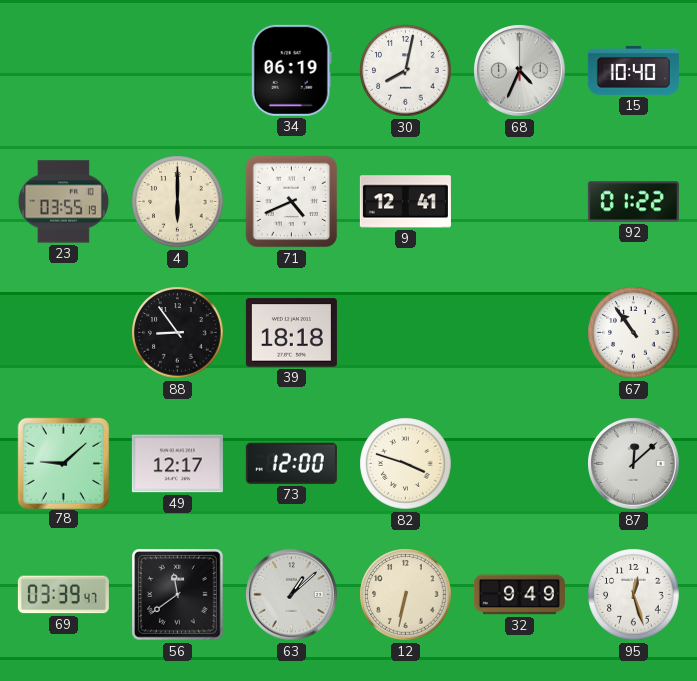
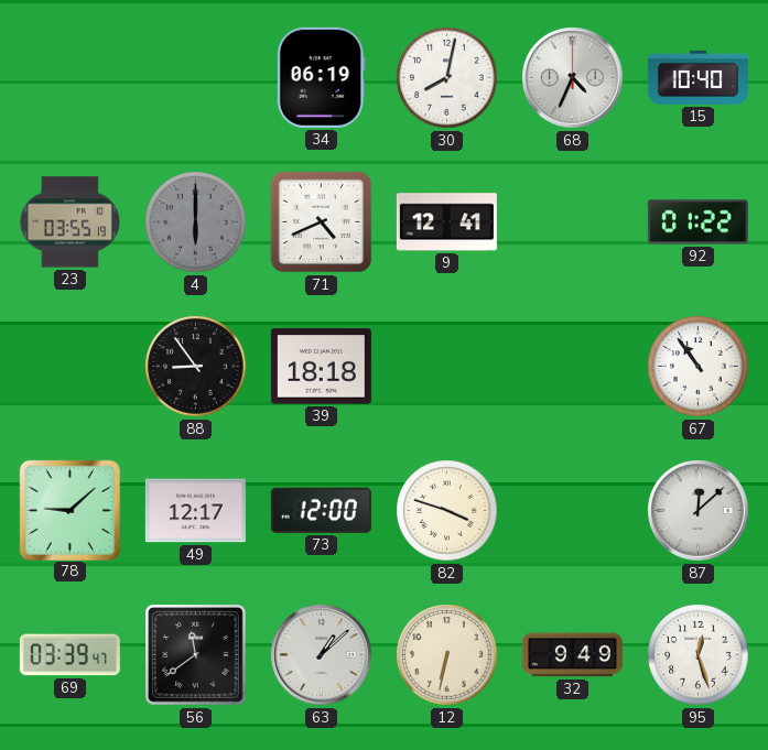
4 dial: cream -> grey
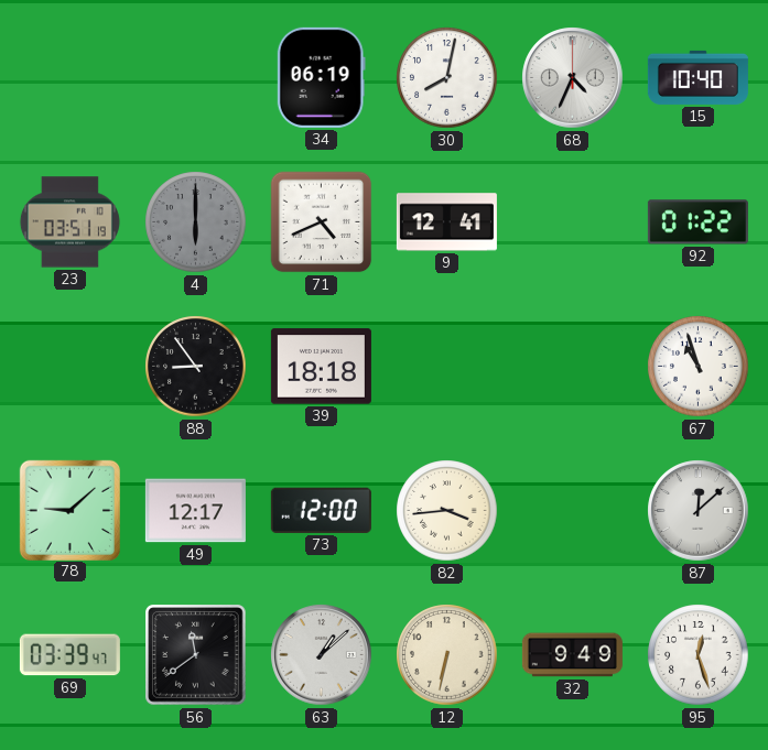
23: 03:55 -> 03:51
67: 10:54 -> 10:57
82: 3:48 -> 3:44
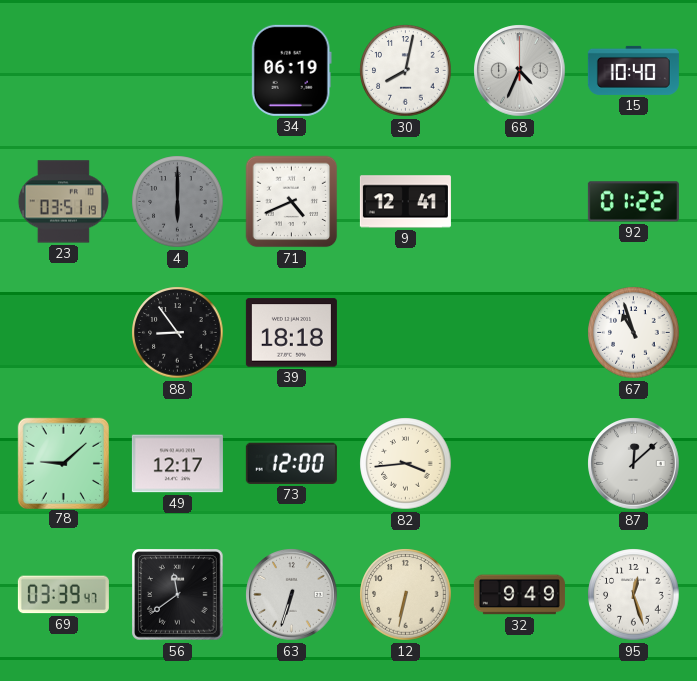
63: 1:08 -> 6:33
